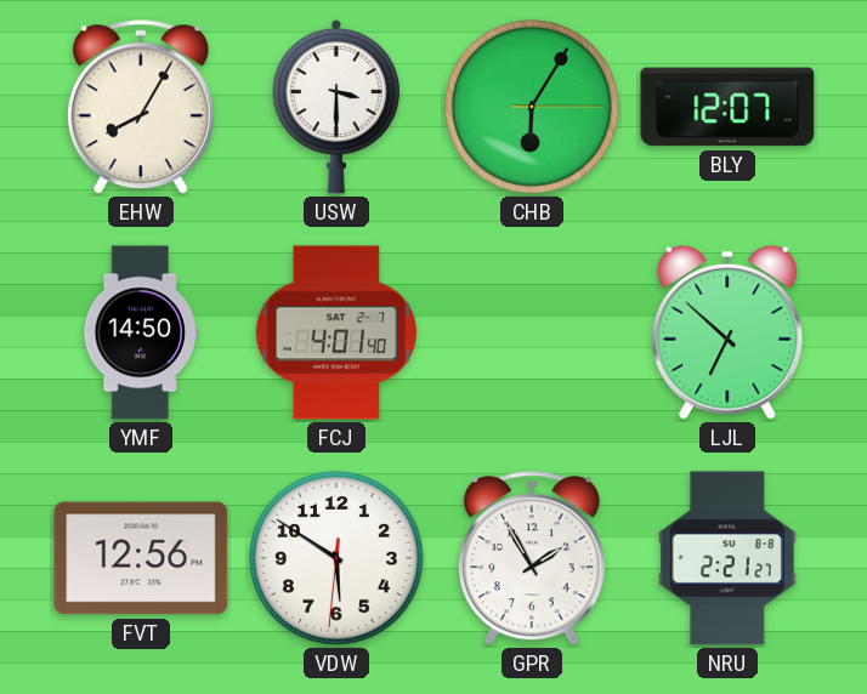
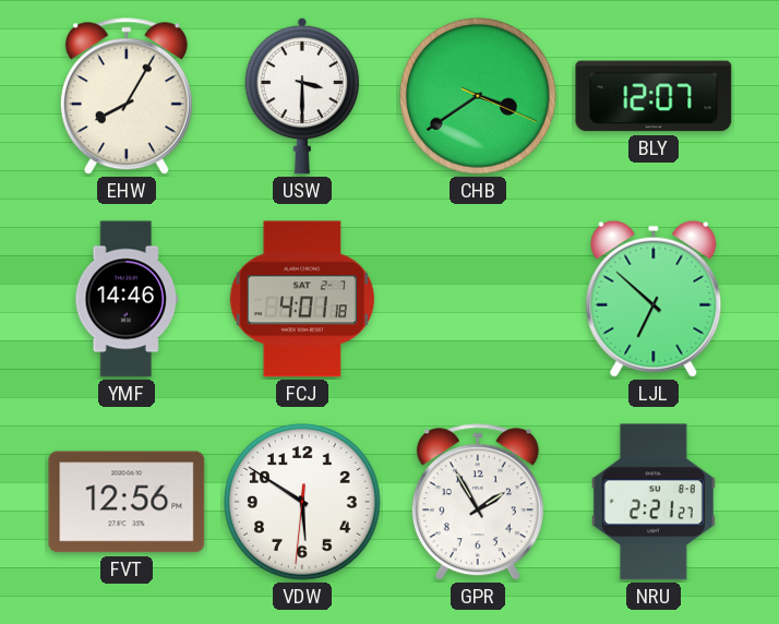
CHB: 6:05 -> 3:39
YMF: 14:50 -> 14:46
FCJ: 4:01:40 -> 4:01:18
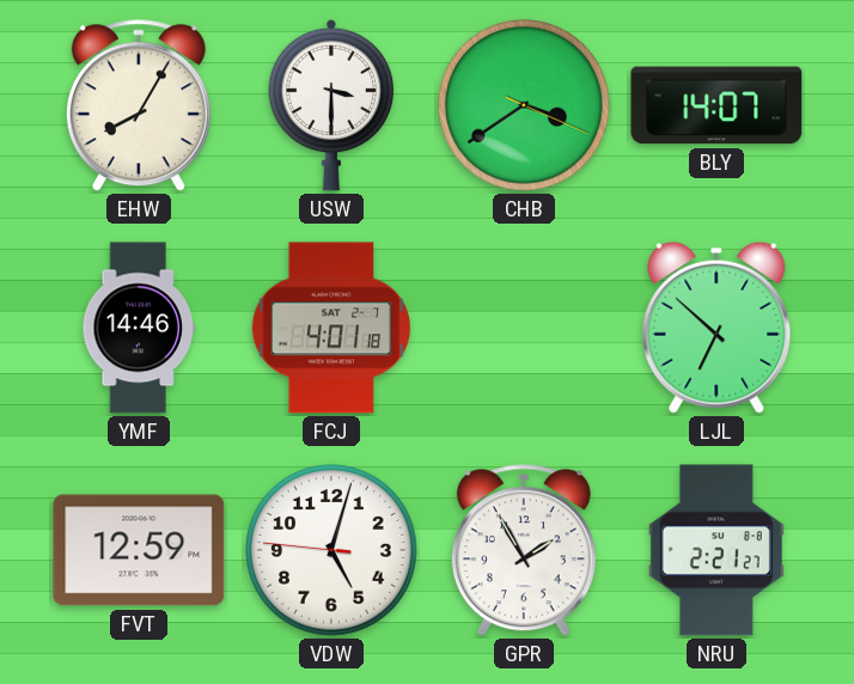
BLY: 12:07 -> 14:07
FVT: 12:56 -> 12:59
VDW: 5:50 -> 5:02
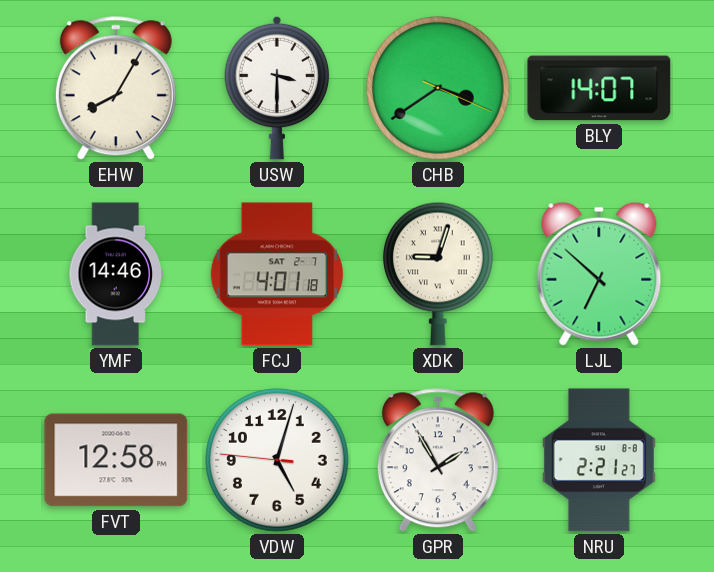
XDK: none -> 9:03
FVT: 12:59 -> 12:58
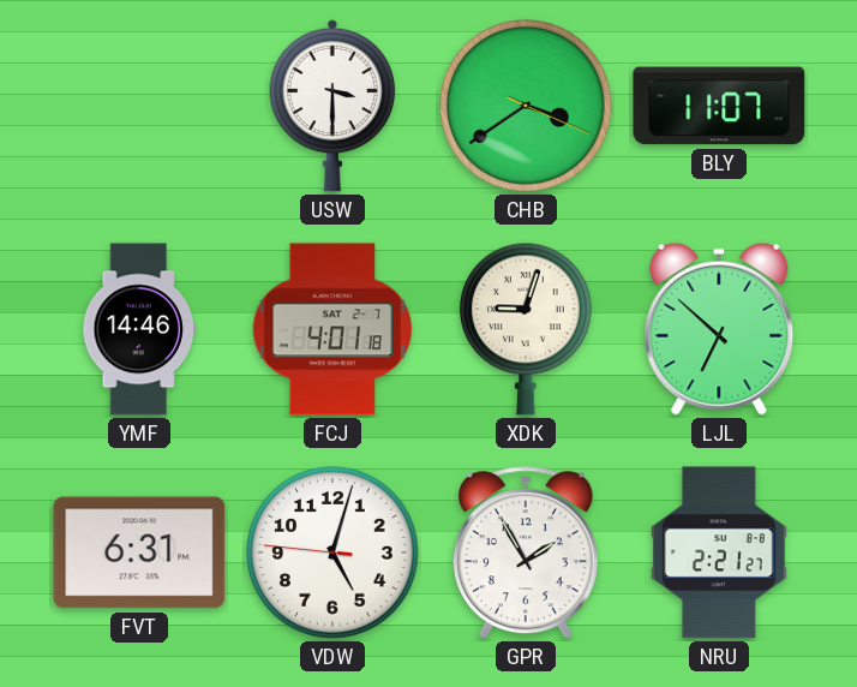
EHW: 8:05 -> none
BLY: 14:07 -> 11:07
FVT: 12:58 -> 6:31
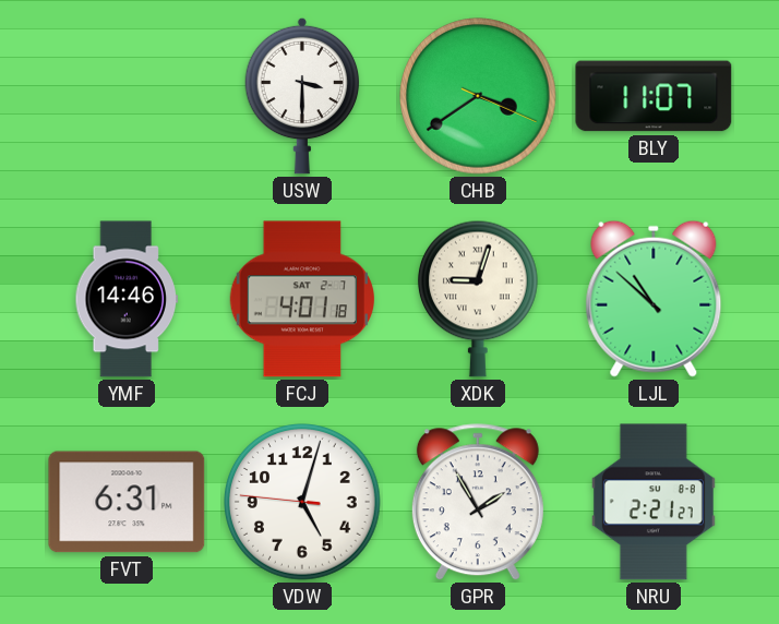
LJL: 6:52 -> 10:52
